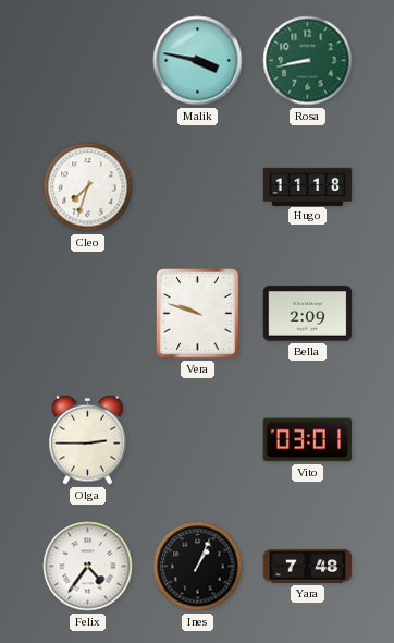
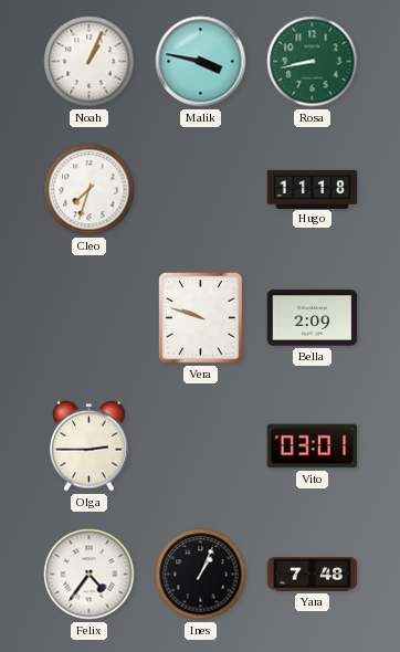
Noah: none -> 1:04
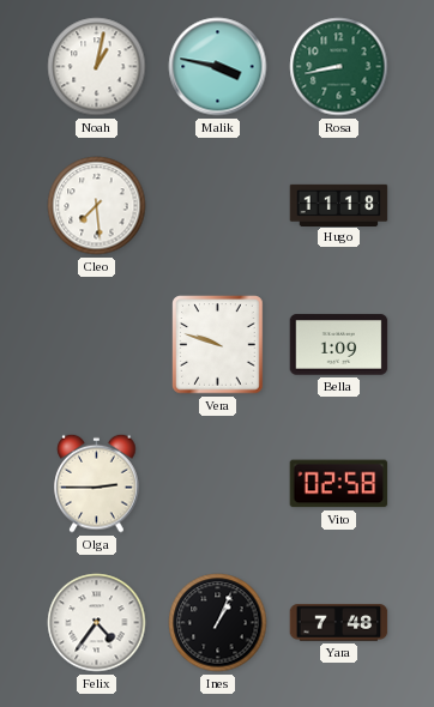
Noah: 1:04 -> 1:02
Cleo: 7:33 -> 7:29
Bella: 2:09 -> 1:09
Vito: 03:01 -> 02:58
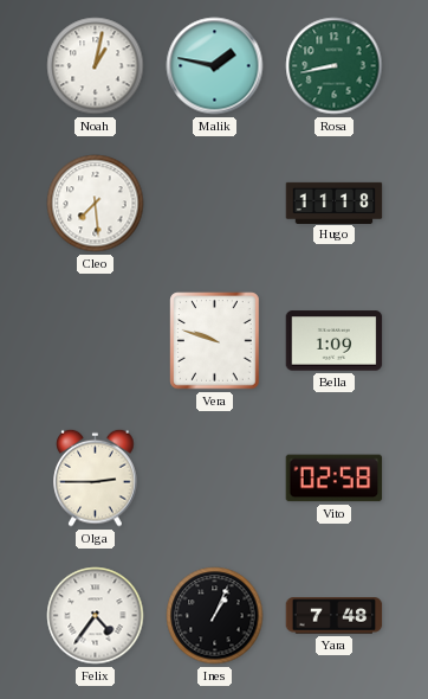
Malik: 3:47 -> 1:47
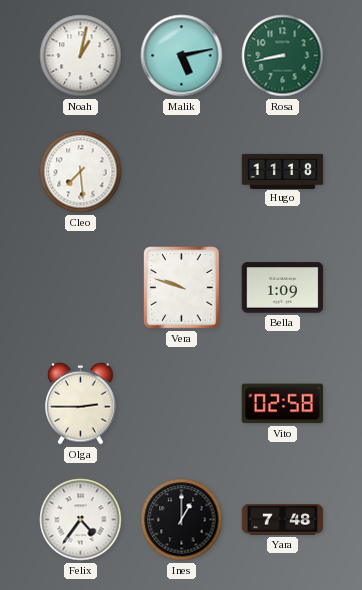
Malik: 1:47 -> 5:13
Ines: 1:04 -> 1:00
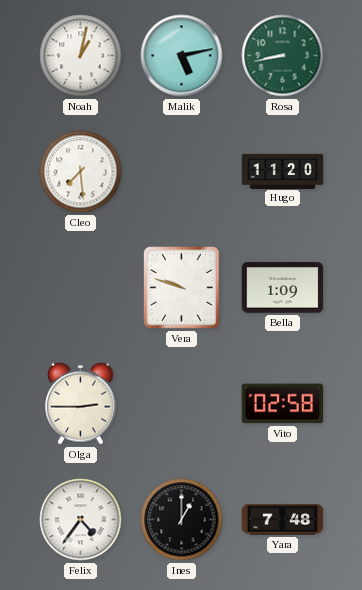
Hugo: 11:18 -> 11:20
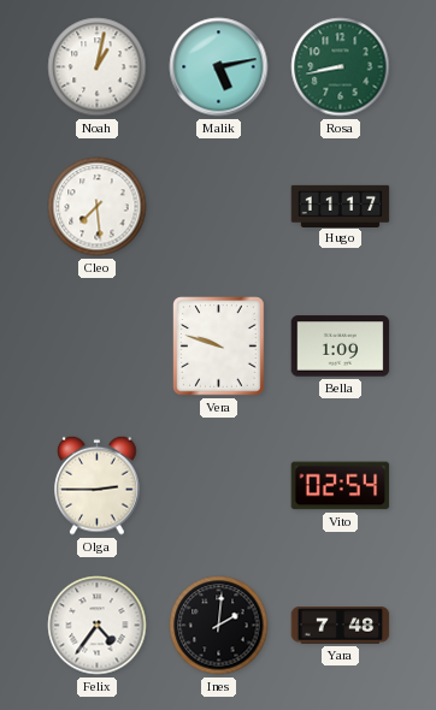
Hugo: 11:20 -> 11:17
Vito: 02:58 -> 02:54
Ines: 1:00 -> 2:01
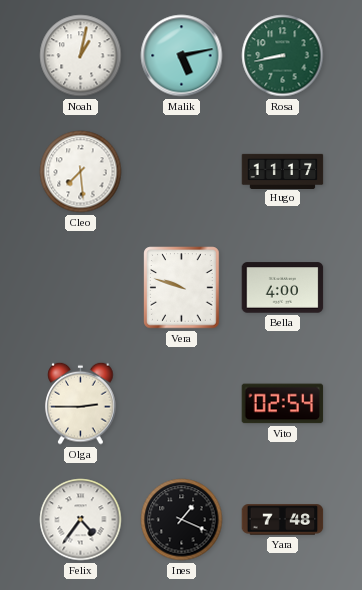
Bella: 1:09 -> 4:00
Ines: 2:01 -> 1:19
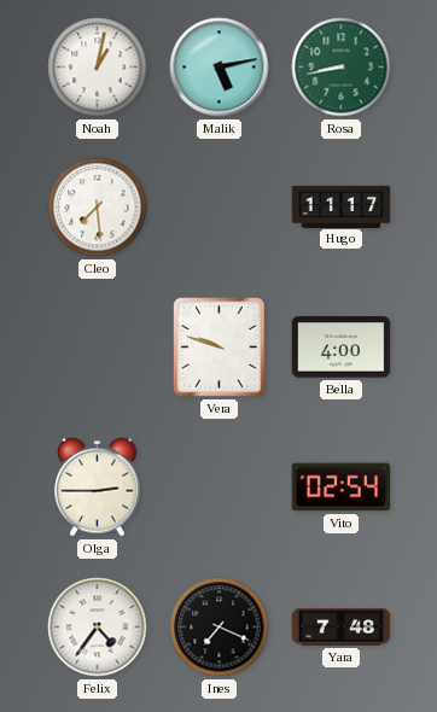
Ines: 1:19 -> 7:19
